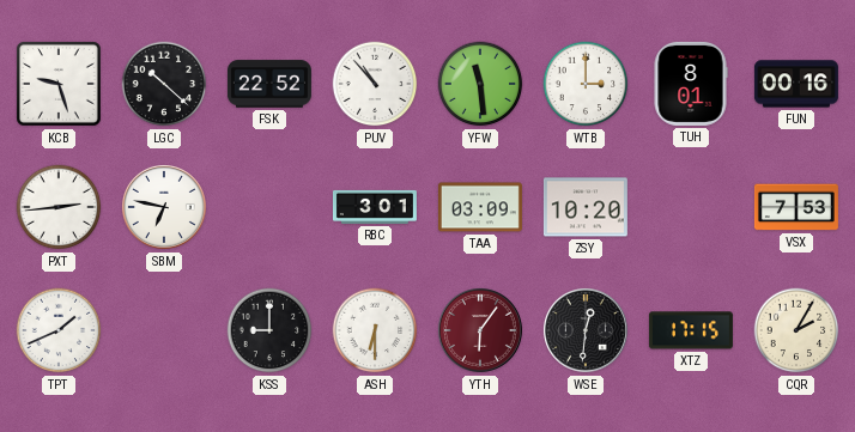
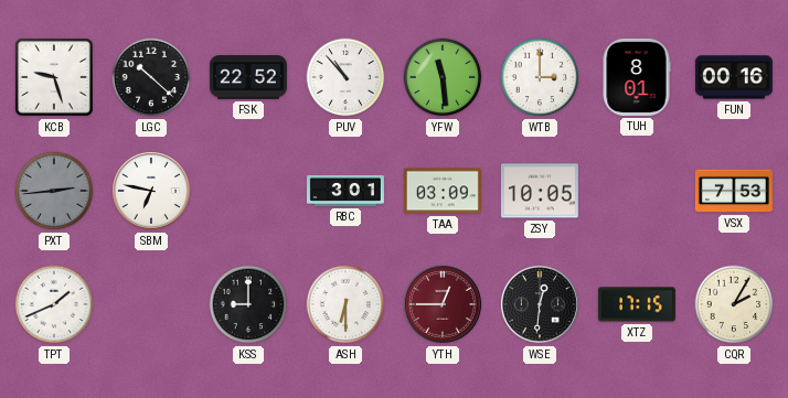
PXT dial: white -> grey
ZSY: 10:20 -> 10:05
YTH: 6:06 -> 12:45
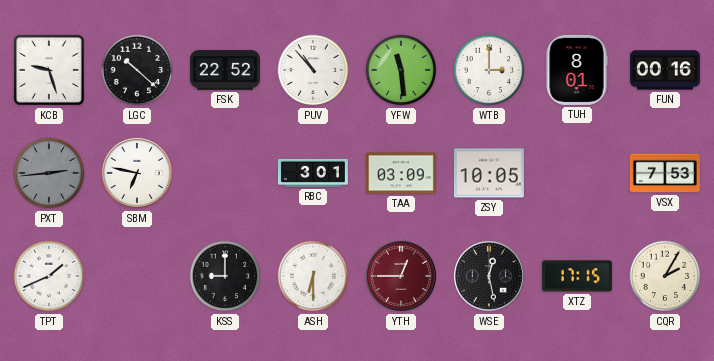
WSE: 12:31 -> 12:28
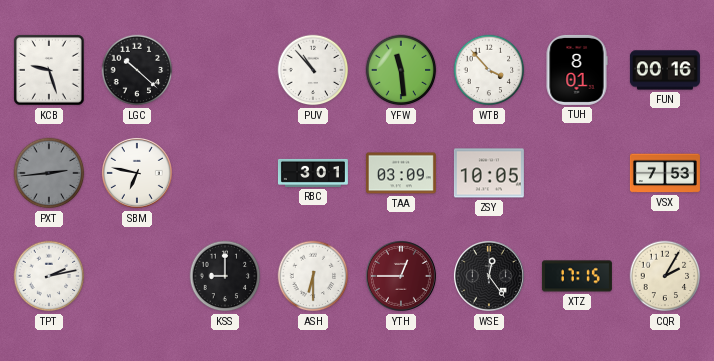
FSK: 22:52 -> none
WTB: 3:00 -> 3:53
TPT: 1:41 -> 2:13
WSE: 12:28 -> 12:24
